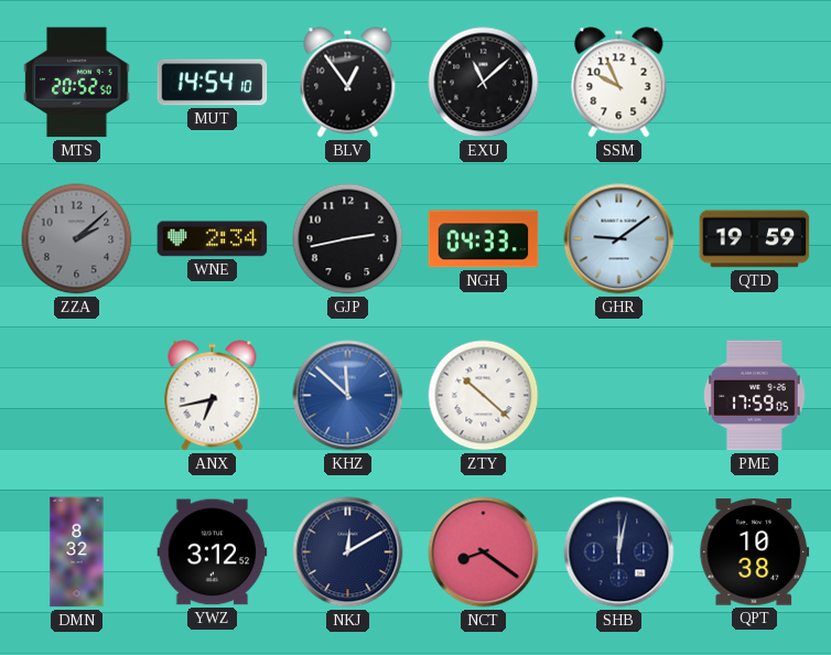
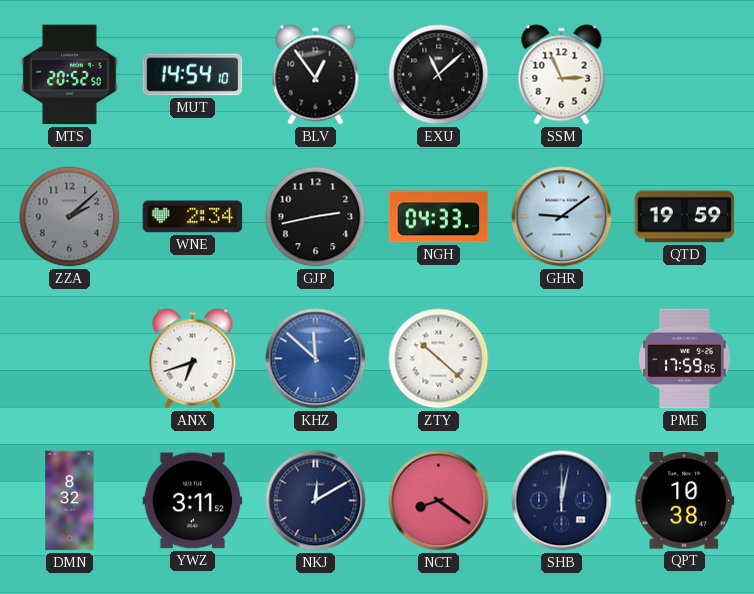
SSM: 9:56 -> 2:56
ANX: 6:43 -> 6:42
YWZ: 3:12 -> 3:11
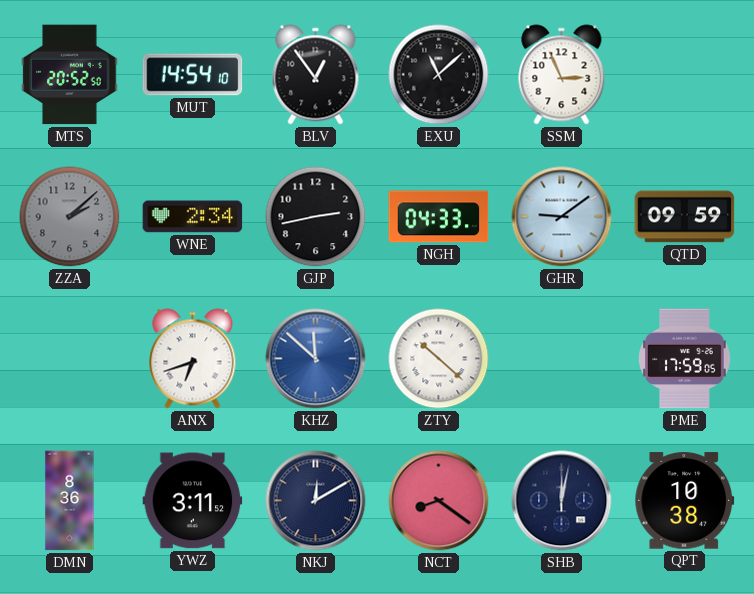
QTD: 19:59 -> 09:59
DMN: 8:32 -> 8:36
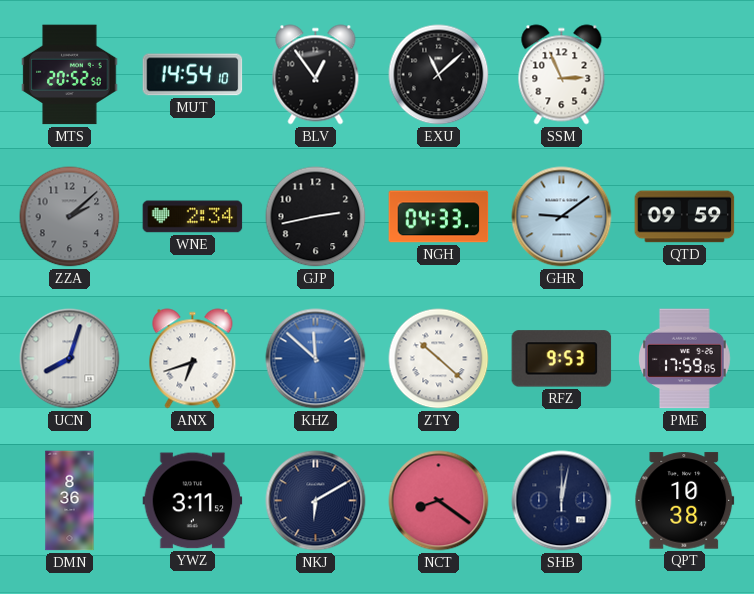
UCN: none -> 8:03
RFZ: none -> 9:53
NKJ: 12:10 -> 6:10
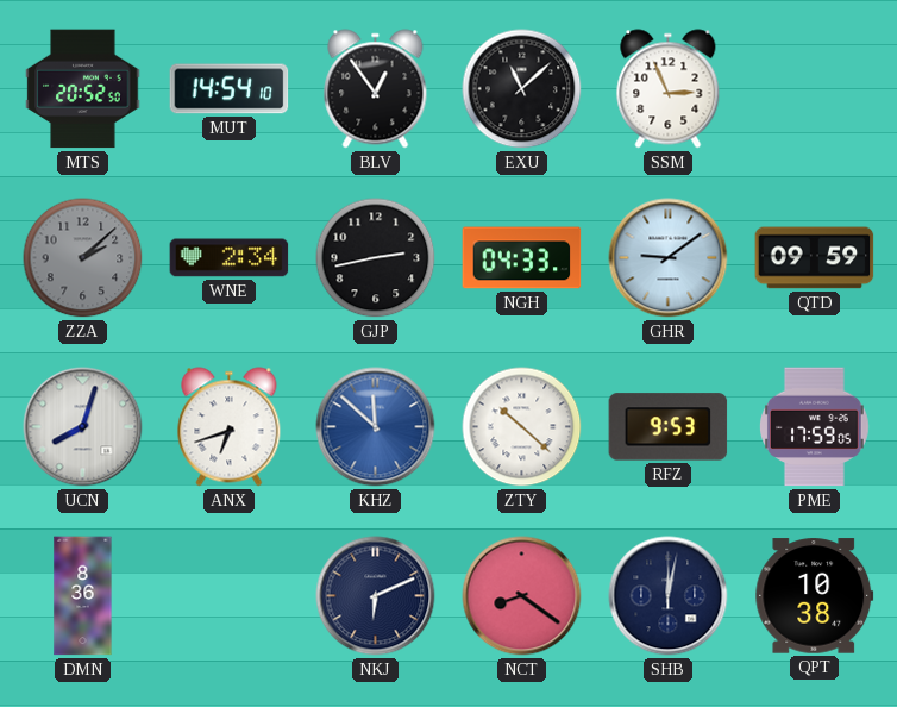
YWZ: 3:11 -> none
NKJ: 6:10 -> 6:11
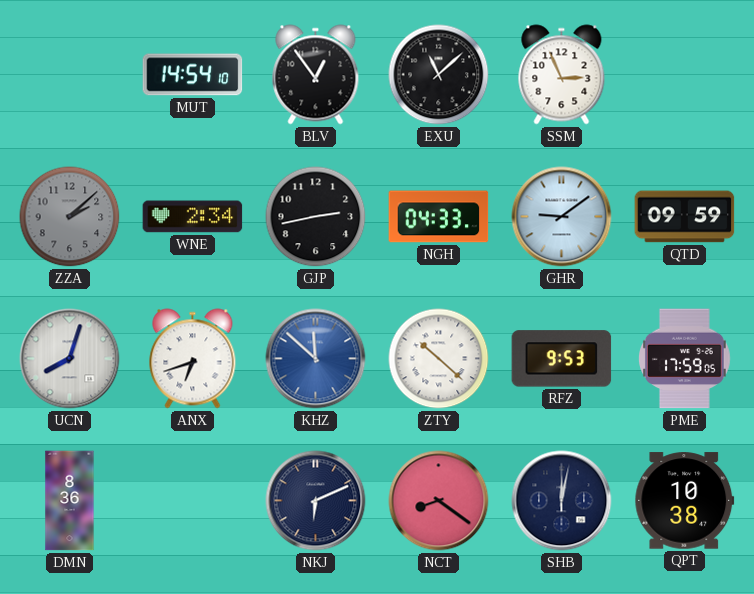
MTS: 20:52 -> none
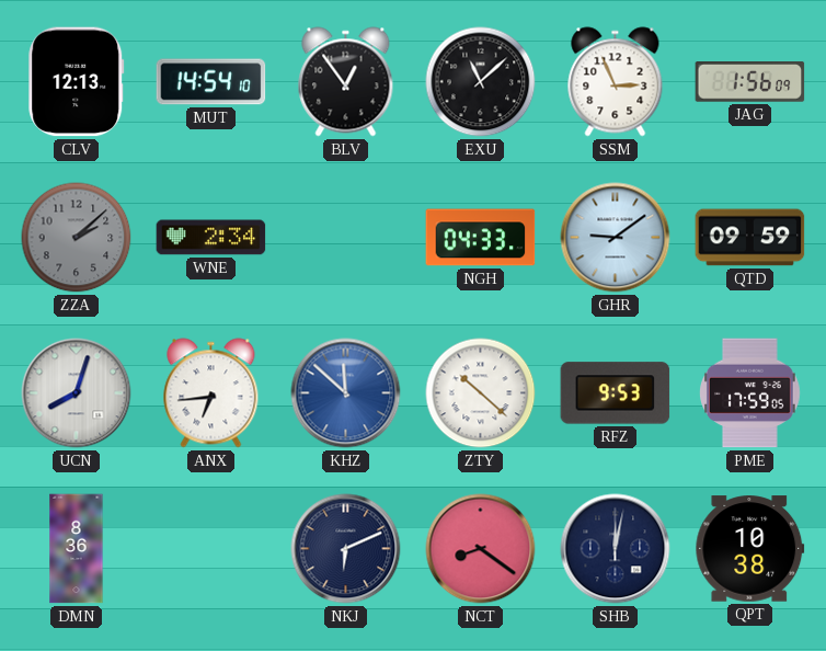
CLV: none -> 12:13
JAG: none -> 1:56
GJP: 2:43 -> none
ANX: 6:42 -> 6:44
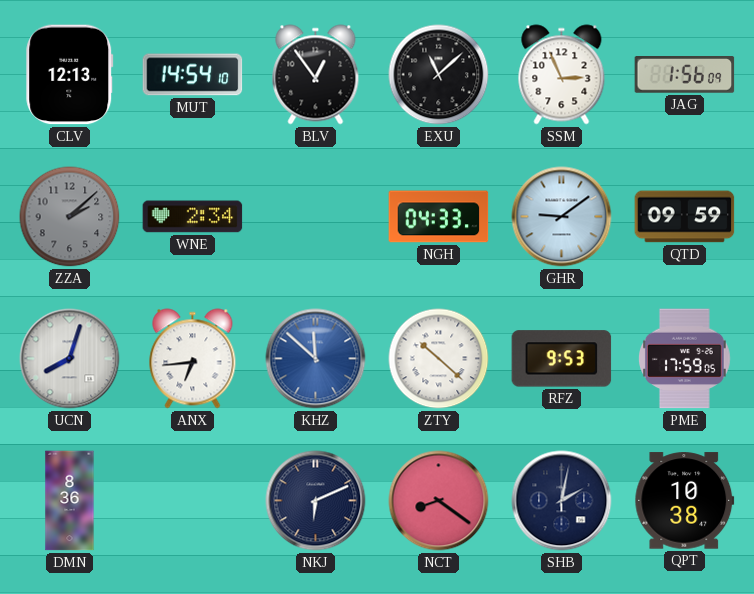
SHB: 12:02 -> 2:02
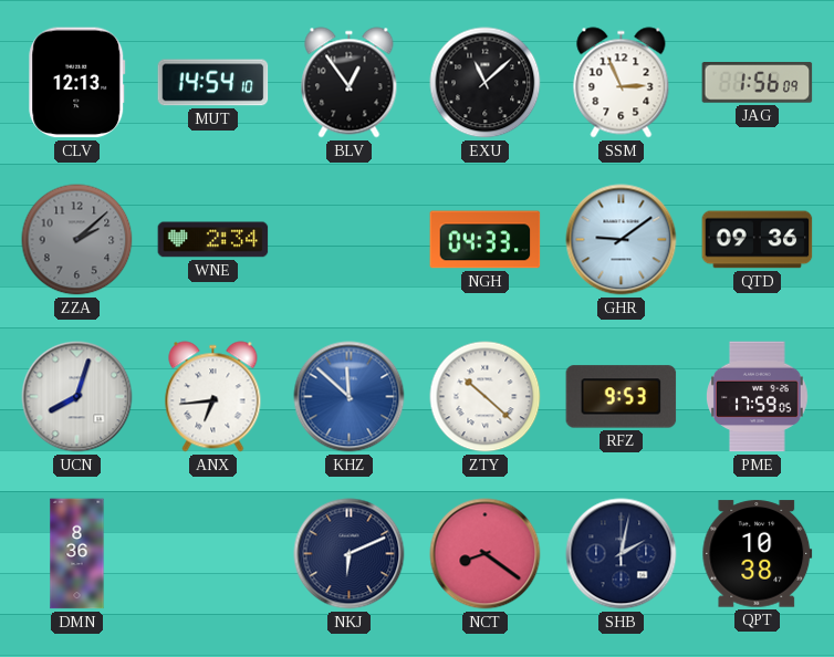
QTD: 09:59 -> 09:36
